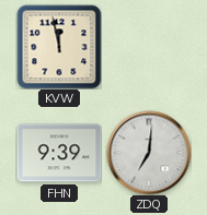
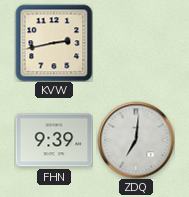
KVW: 11:58 -> 2:43
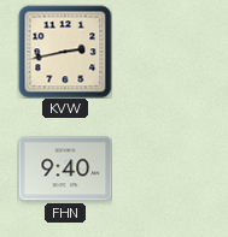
FHN: 9:39 -> 9:40
ZDQ: 7:01 -> none
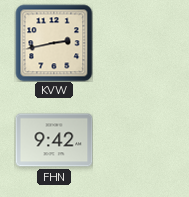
FHN: 9:40 -> 9:42
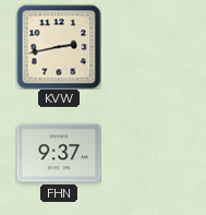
FHN: 9:42 -> 9:37
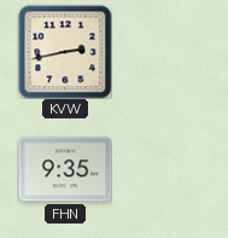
FHN: 9:37 -> 9:35
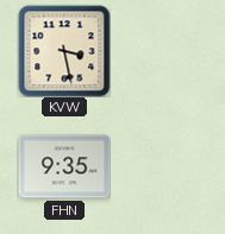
KVW: 2:43 -> 3:28
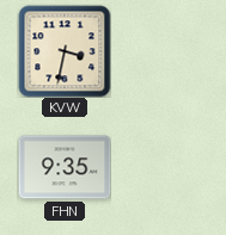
KVW: 3:28 -> 3:32
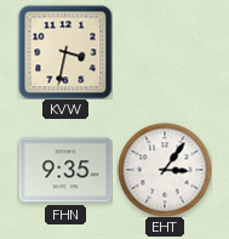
EHT: none -> 3:06
